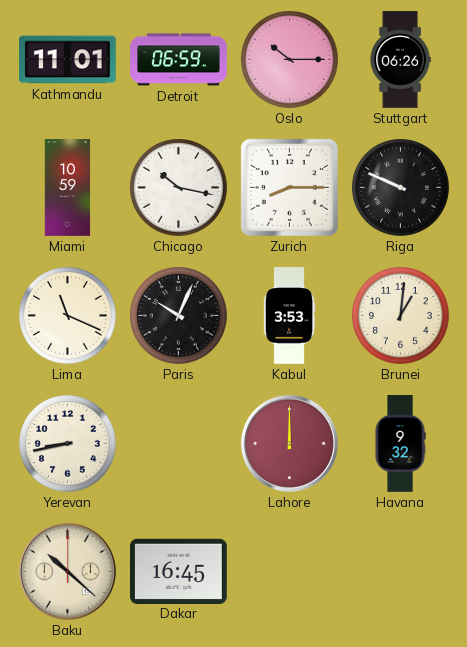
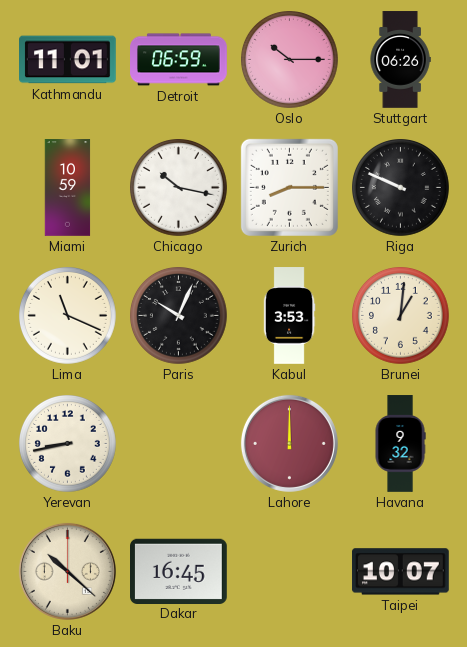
Taipei: none -> 10:07
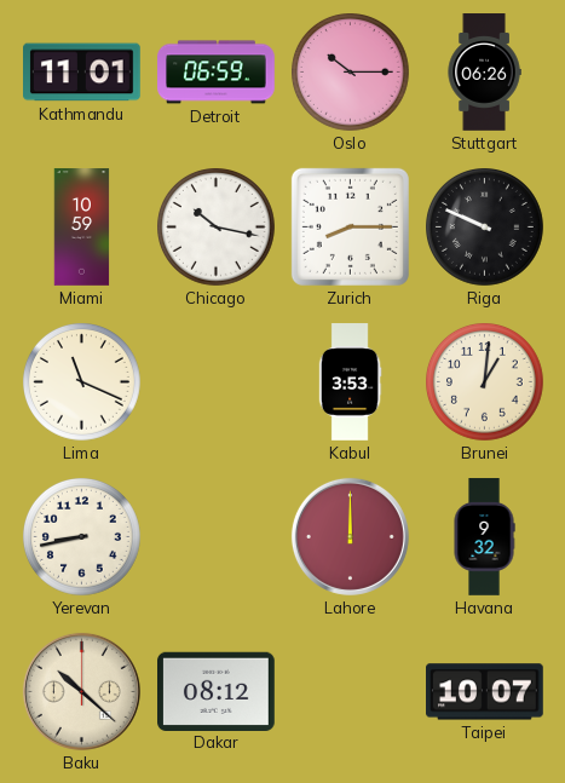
Paris: 10:04 -> none
Dakar: 16:45 -> 08:12
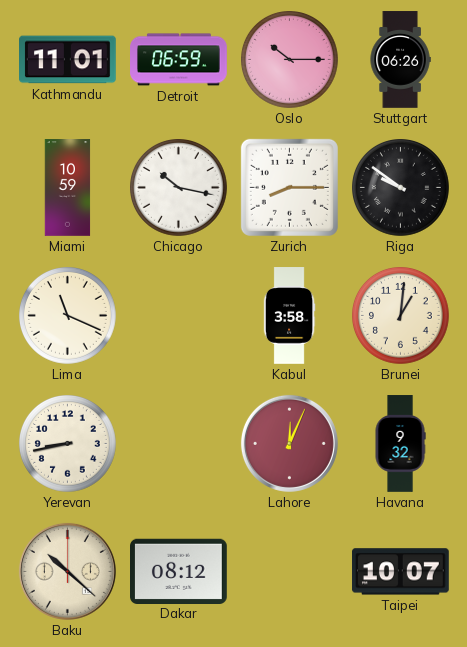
Riga: 9:49 -> 9:51
Kabul: 3:53 -> 3:58
Lahore: 12:00 -> 12:04
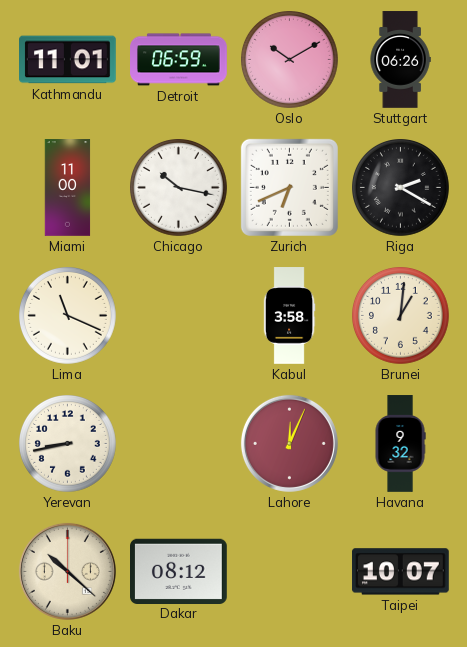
Oslo: 10:15 -> 10:10
Miami: 10:59 -> 11:00
Zurich: 8:15 -> 6:41
Riga: 9:51 -> 2:20
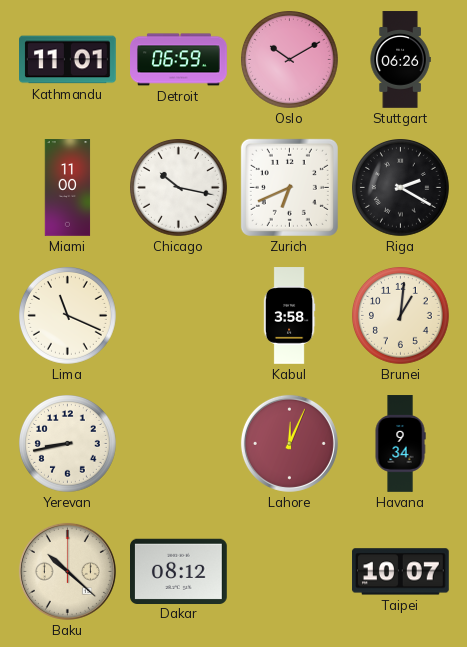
Havana: 9:32 -> 9:34
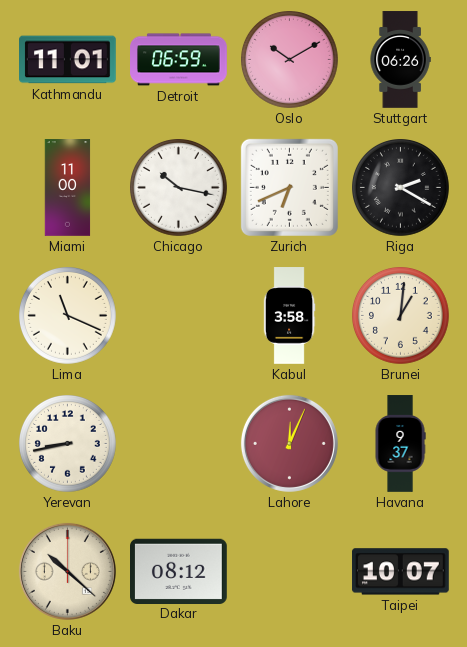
Havana: 9:34 -> 9:37
